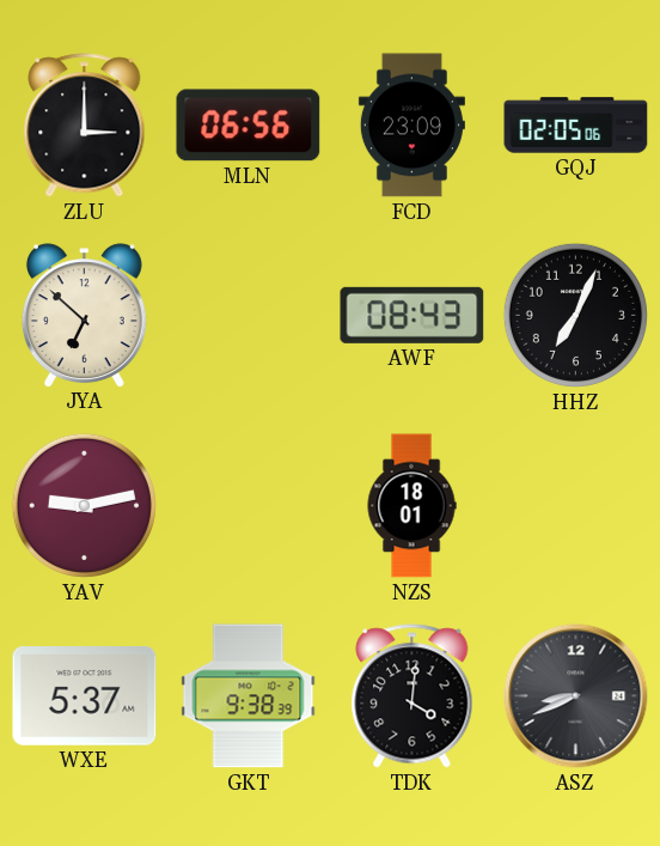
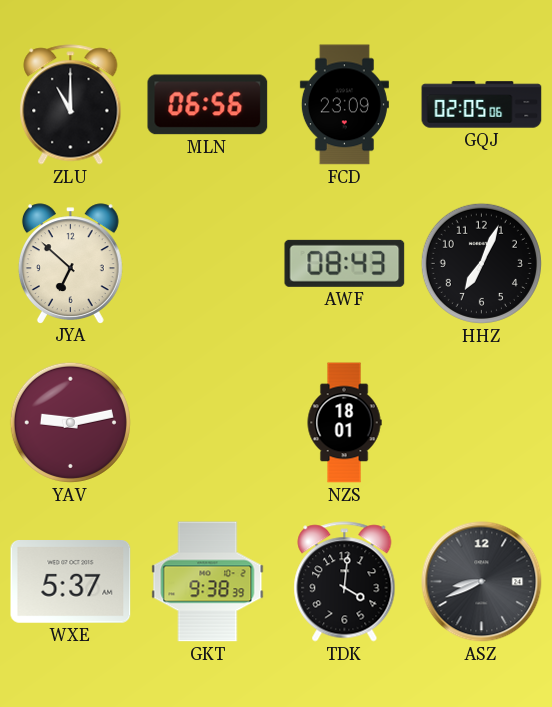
ZLU: 3:00 -> 11:00
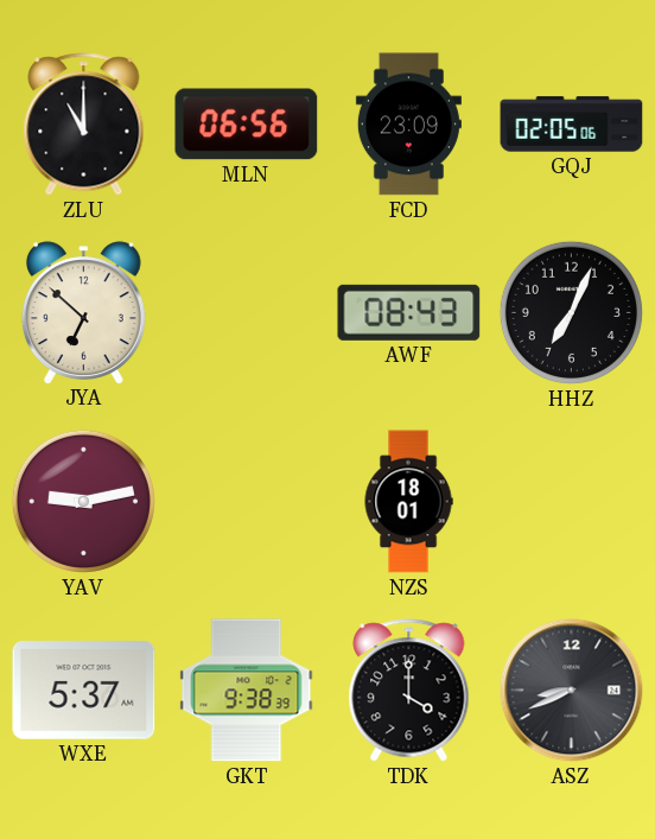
TDK: 4:01 -> 4:00
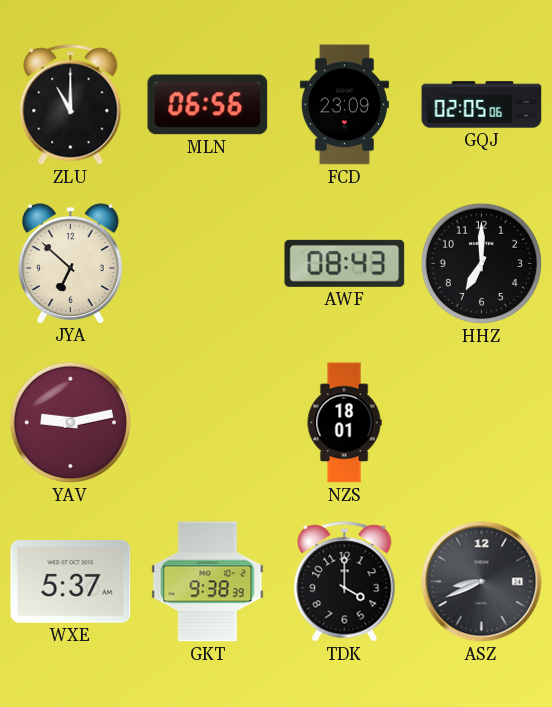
HHZ: 7:04 -> 7:00
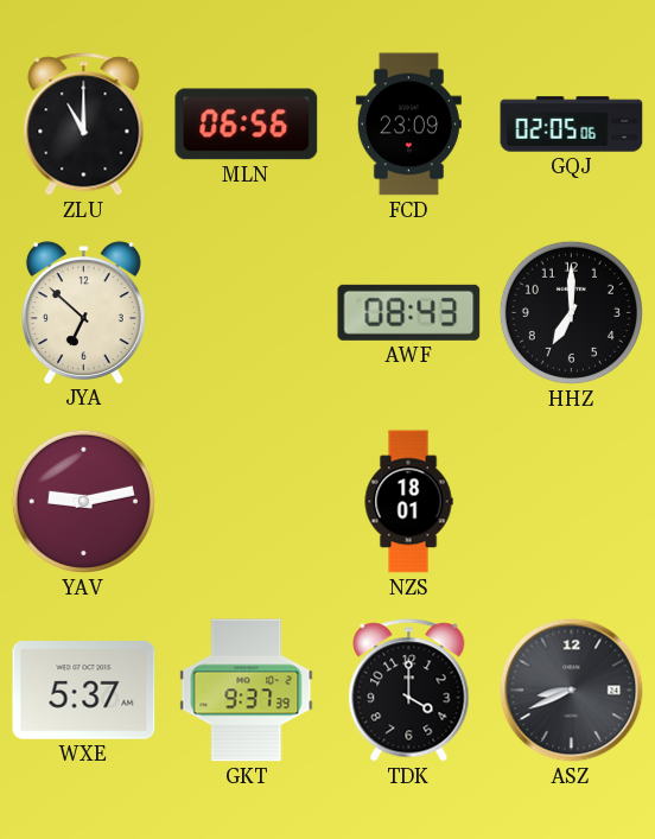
GKT: 9:38 -> 9:37
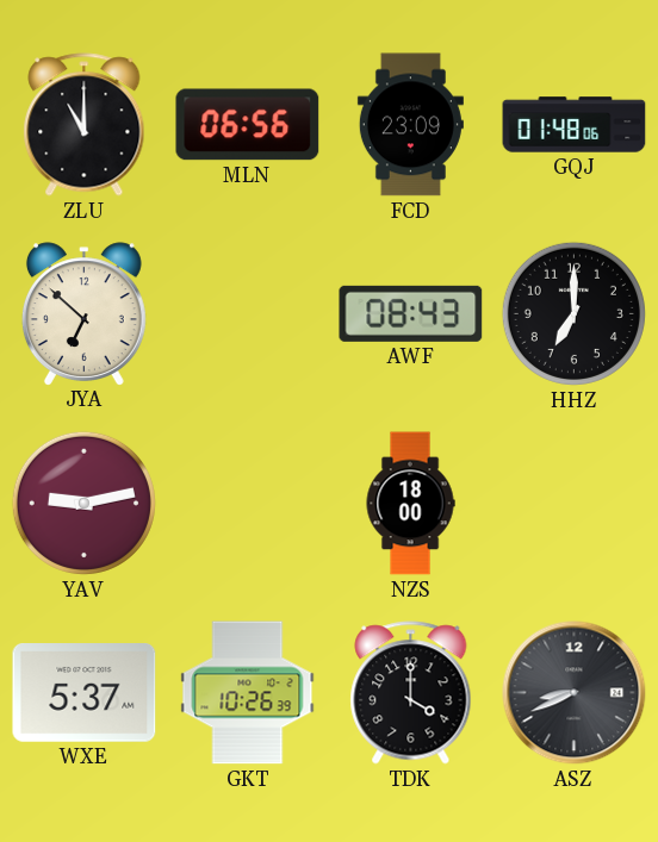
GQJ: 02:05 -> 01:48
NZS: 18:01 -> 18:00
GKT: 9:37 -> 10:26
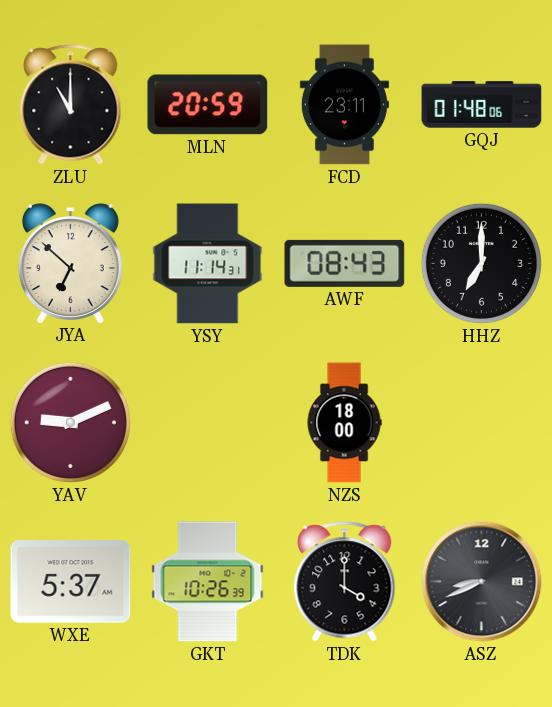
MLN: 06:56 -> 20:59
FCD: 23:09 -> 23:11
YSY: none -> 11:14
YAV: 9:13 -> 9:11
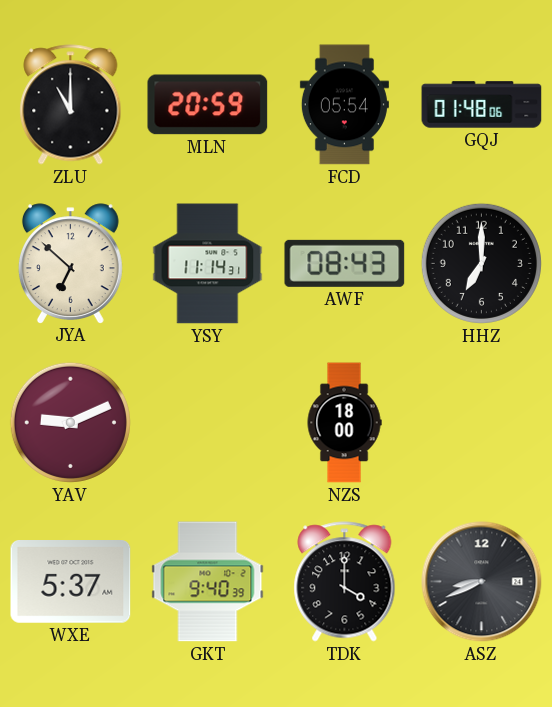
FCD: 23:11 -> 05:54
GKT: 10:26 -> 9:40
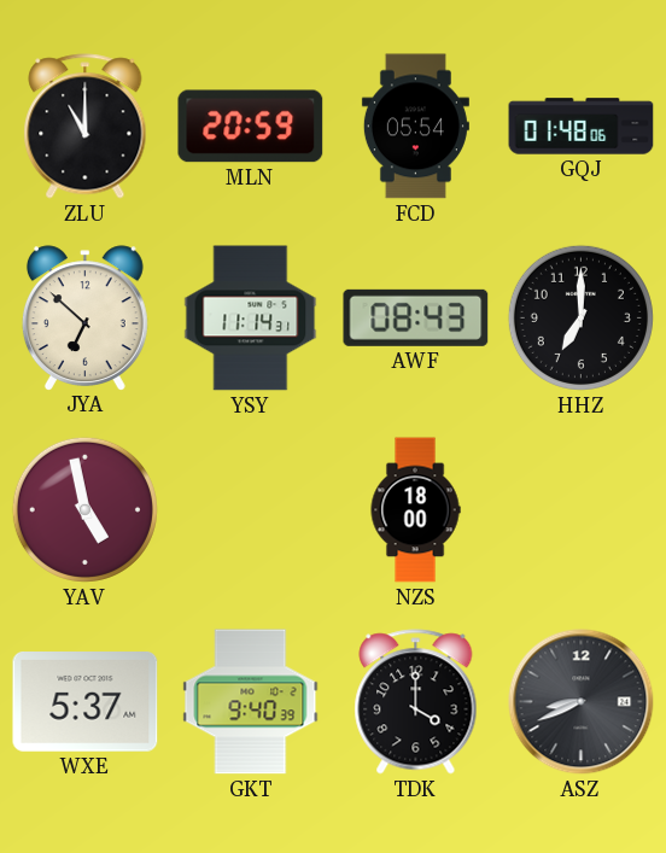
YAV: 9:11 -> 4:58
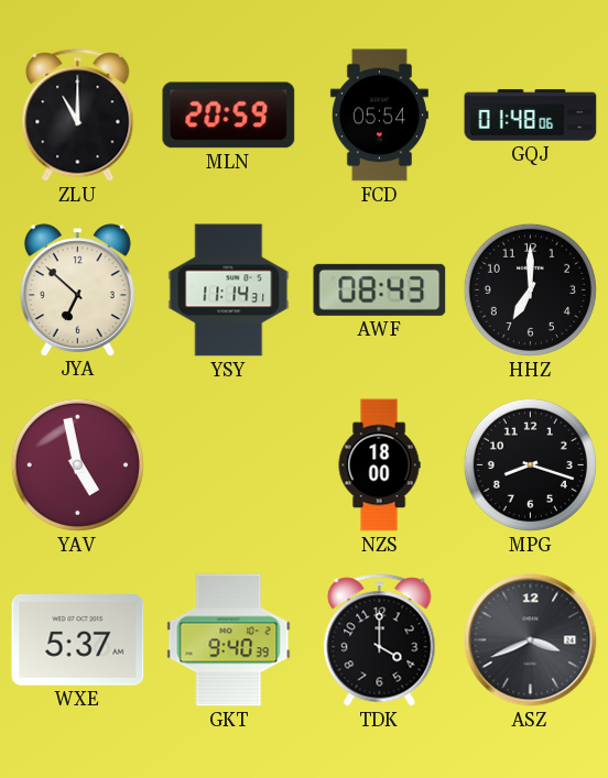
MPG: none -> 8:18
ASZ: 8:41 -> 3:41
